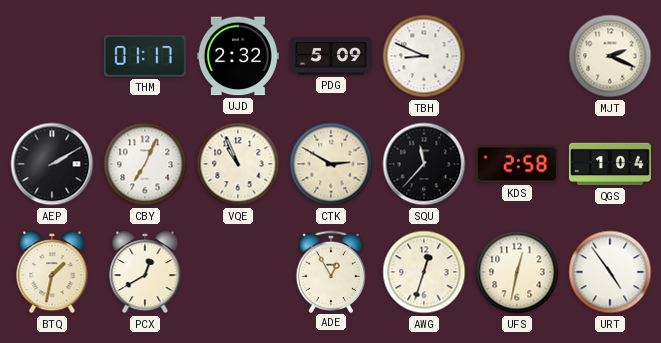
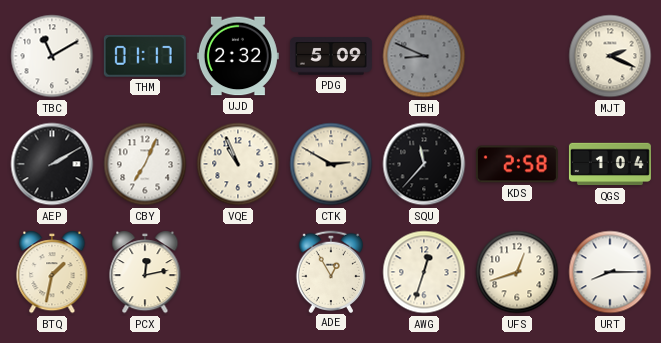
TBC: none -> 11:10
TBH dial: white -> grey
PCX: 12:40 -> 12:13
UFS: 12:32 -> 12:42
URT: 4:54 -> 8:15
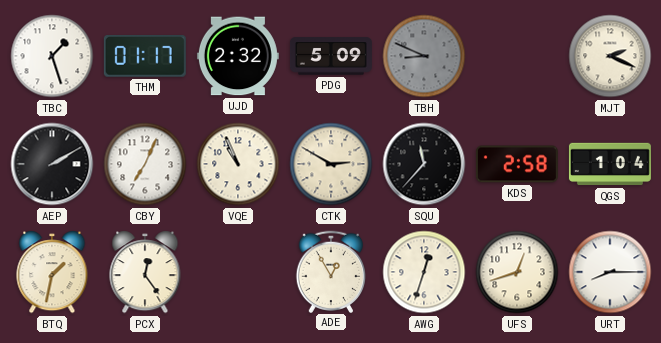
TBC: 11:10 -> 1:27
PCX: 12:13 -> 12:24
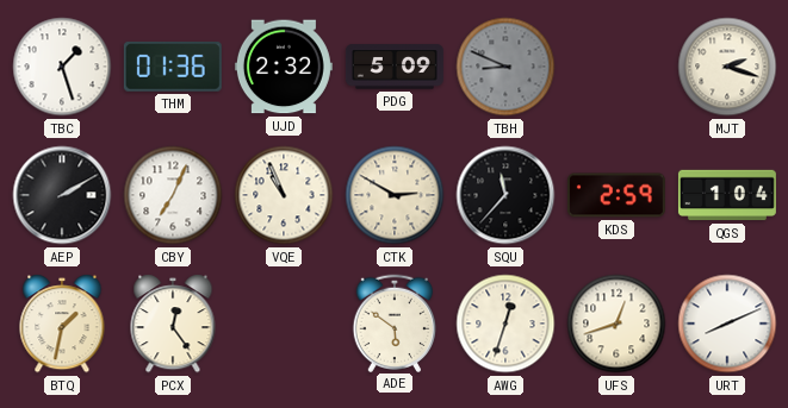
THM: 01:17 -> 01:36
MJT: 2:19 -> 2:18
KDS: 2:58 -> 2:59
ADE: 12:55 -> 5:51
URT: 8:15 -> 8:11
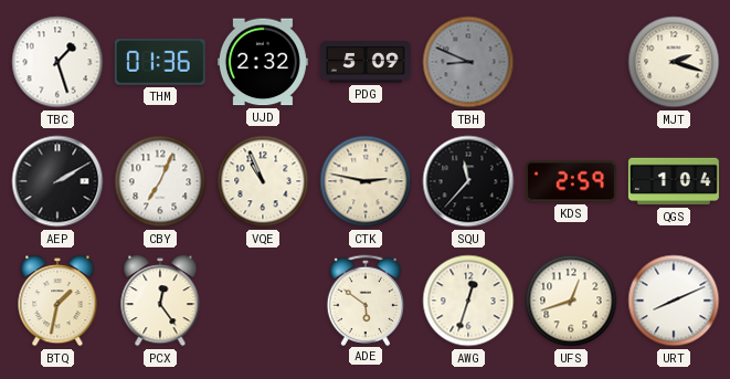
CTK: 2:50 -> 2:47
